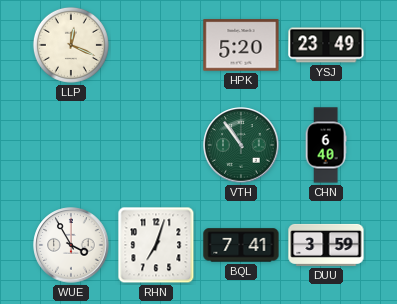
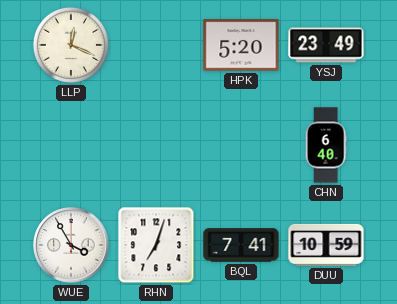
VTH: 10:54 -> none
DUU: 3:59 -> 10:59
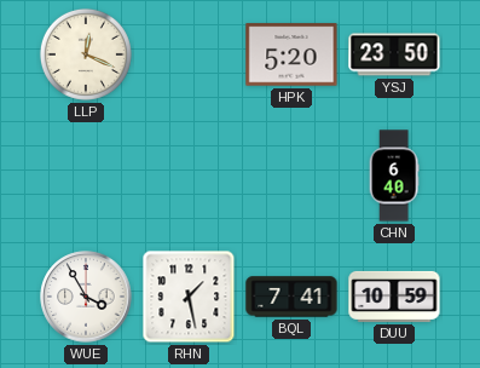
YSJ: 23:49 -> 23:50
RHN: 7:03 -> 1:28
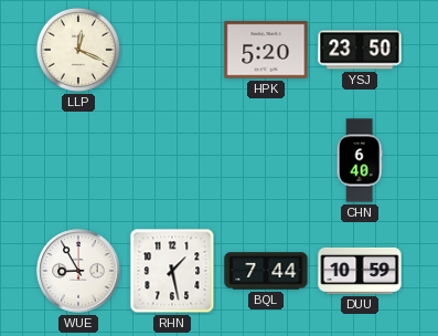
WUE: 3:55 -> 8:55
BQL: 7:41 -> 7:44
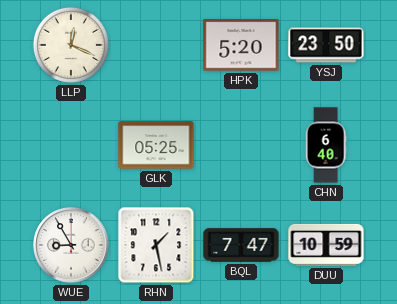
GLK: none -> 05:25
BQL: 7:44 -> 7:47
